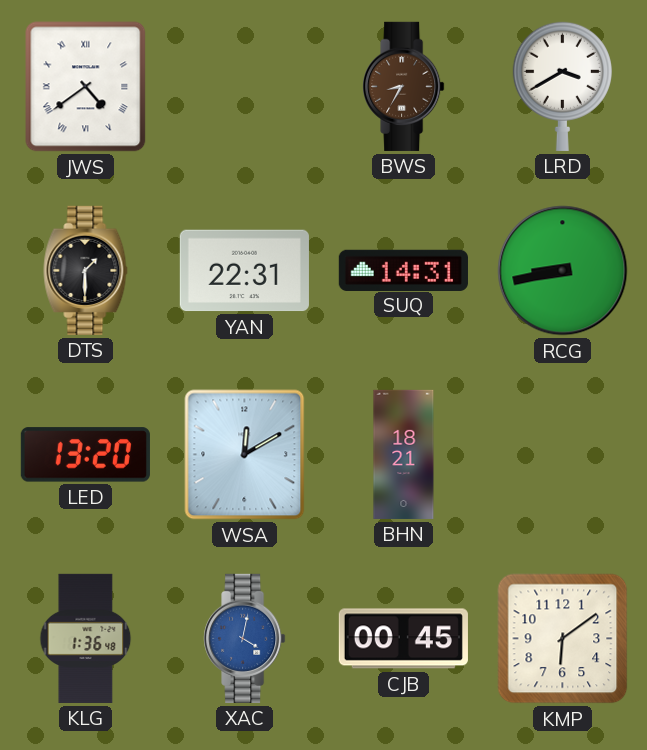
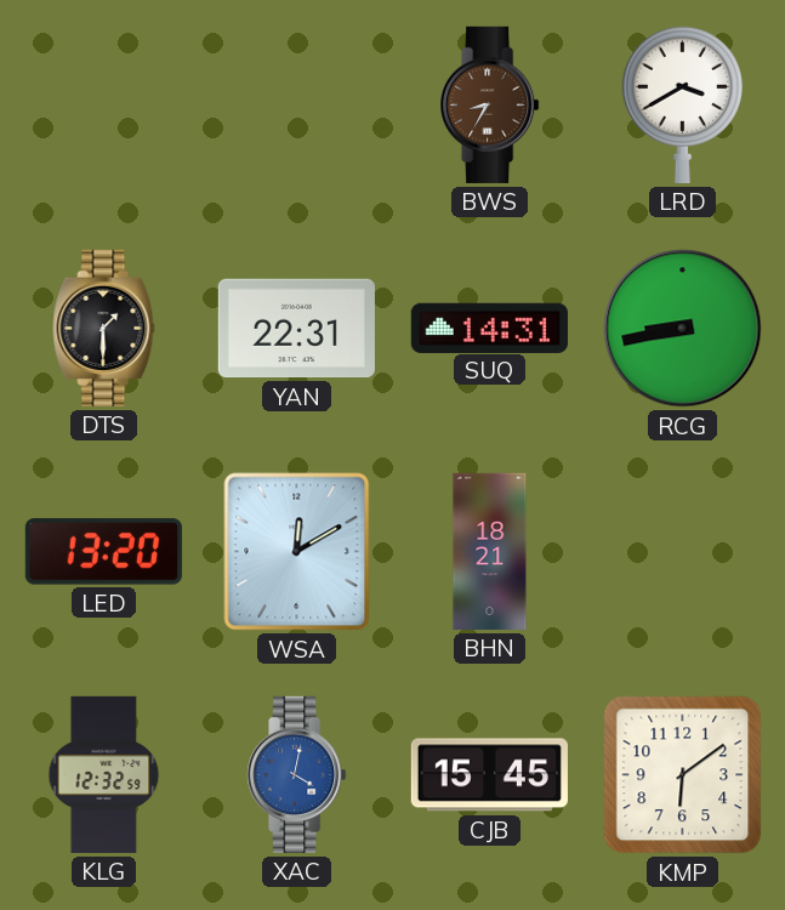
JWS: 4:39 -> none
KLG: 1:36 -> 12:32
CJB: 00:45 -> 15:45
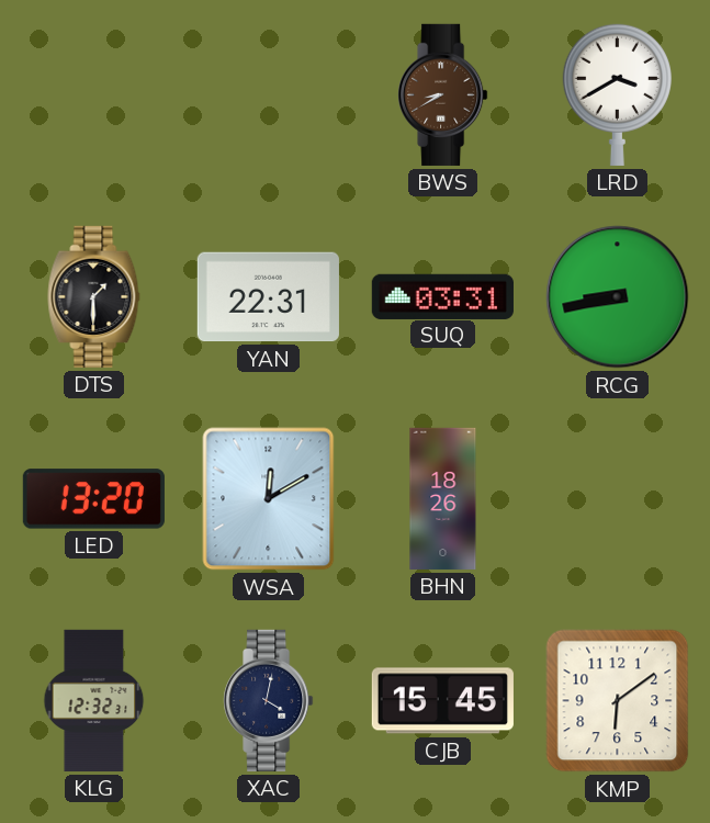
BWS: 8:35 -> 8:40
SUQ: 14:31 -> 03:31
BHN: 18:21 -> 18:26
KLG: 12:32:59 -> 12:32:31
XAC dial: blue -> navy
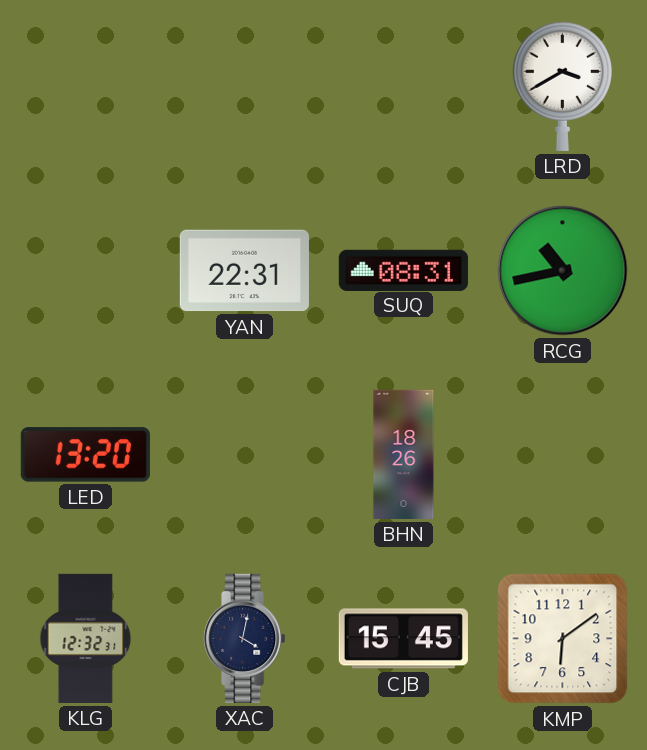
BWS: 8:40 -> none
DTS: 1:30 -> none
SUQ: 03:31 -> 08:31
RCG: 8:43 -> 10:43
WSA: 12:10 -> none
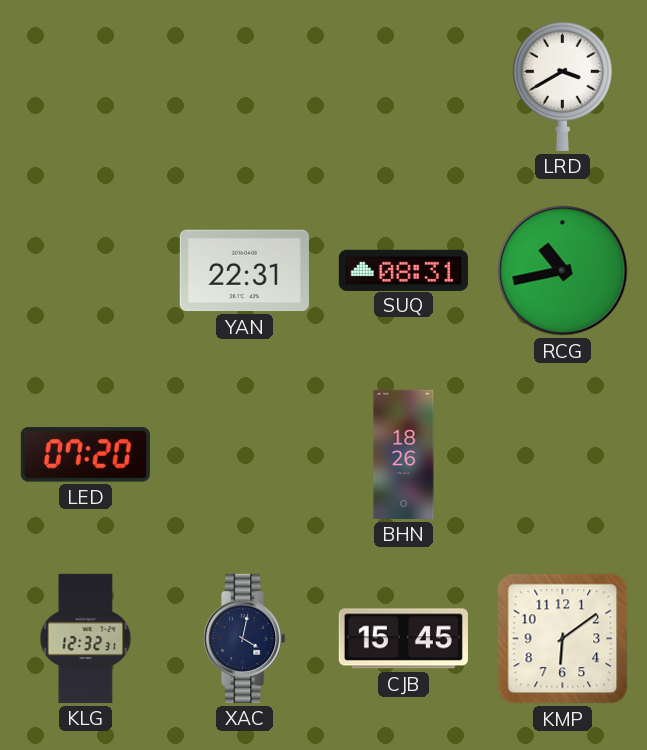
LED: 13:20 -> 07:20
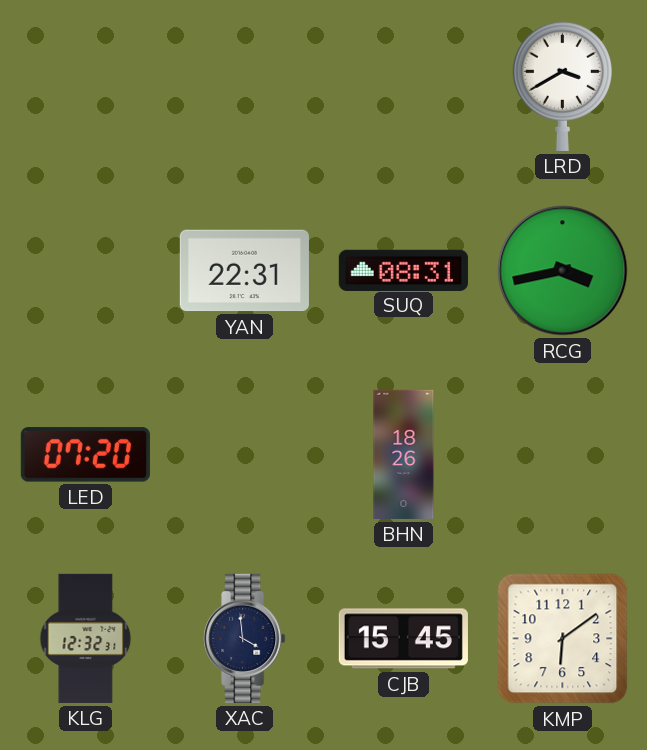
RCG: 10:43 -> 3:43
XAC: 4:02 -> 3:59
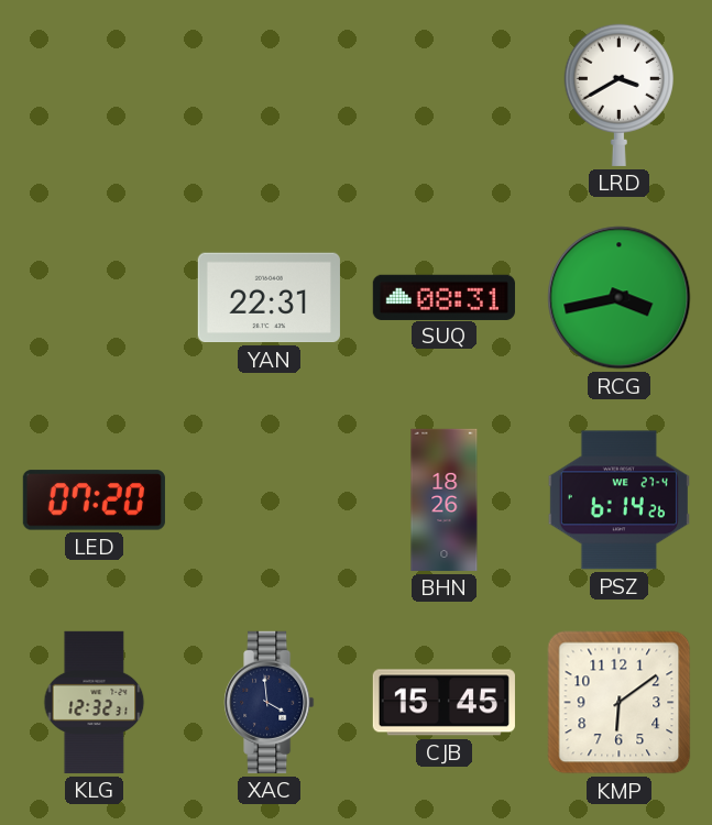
PSZ: none -> 6:14
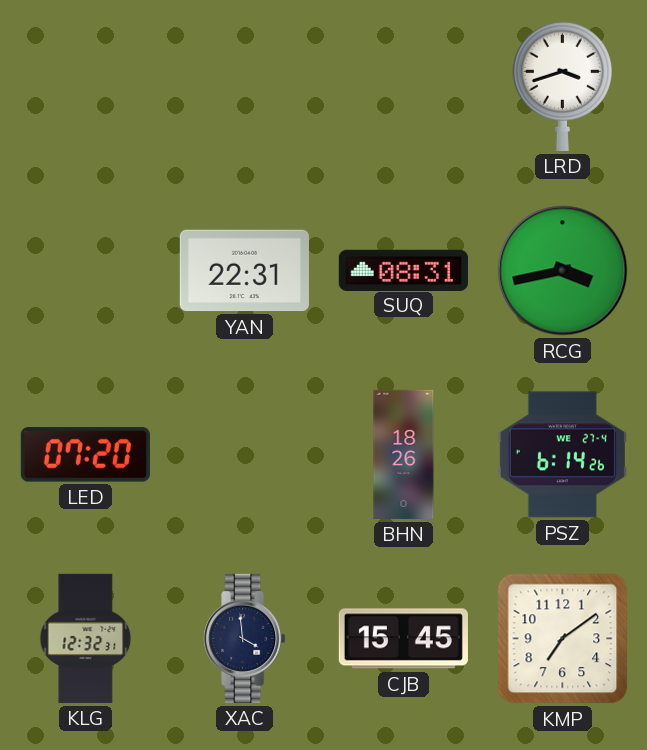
LRD: 3:40 -> 3:42
KMP: 6:09 -> 7:09
